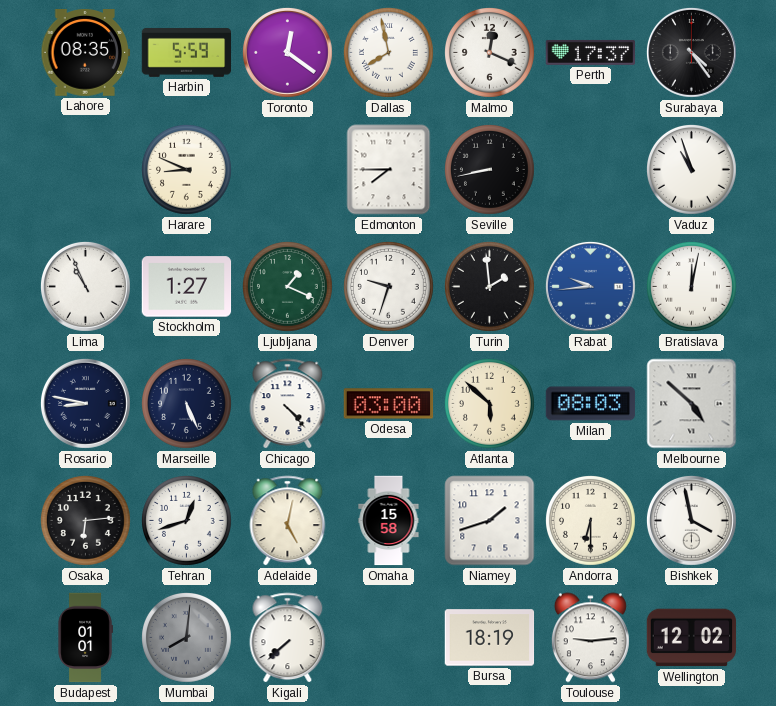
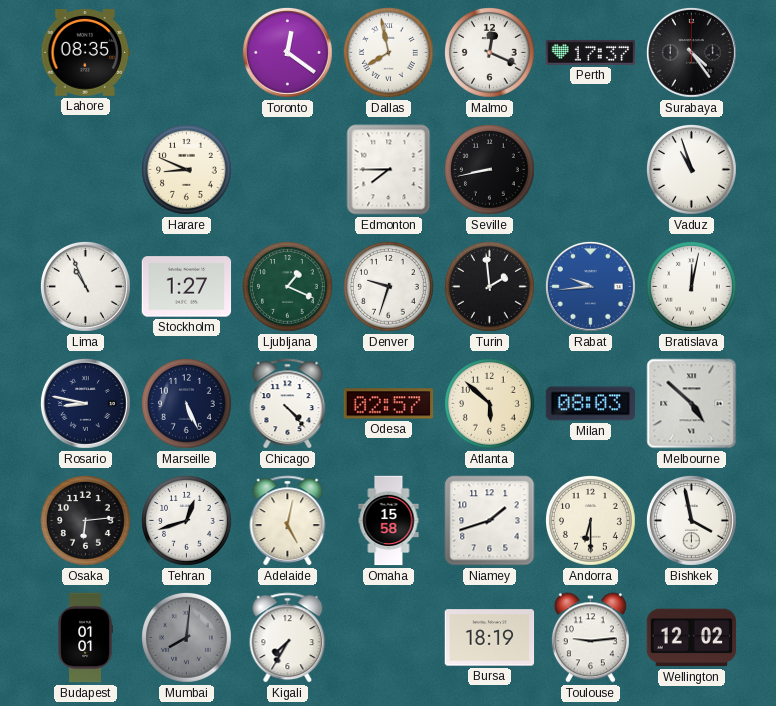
Harbin: 5:59 -> none
Odesa: 03:00 -> 02:57
Kigali: 7:38 -> 7:35
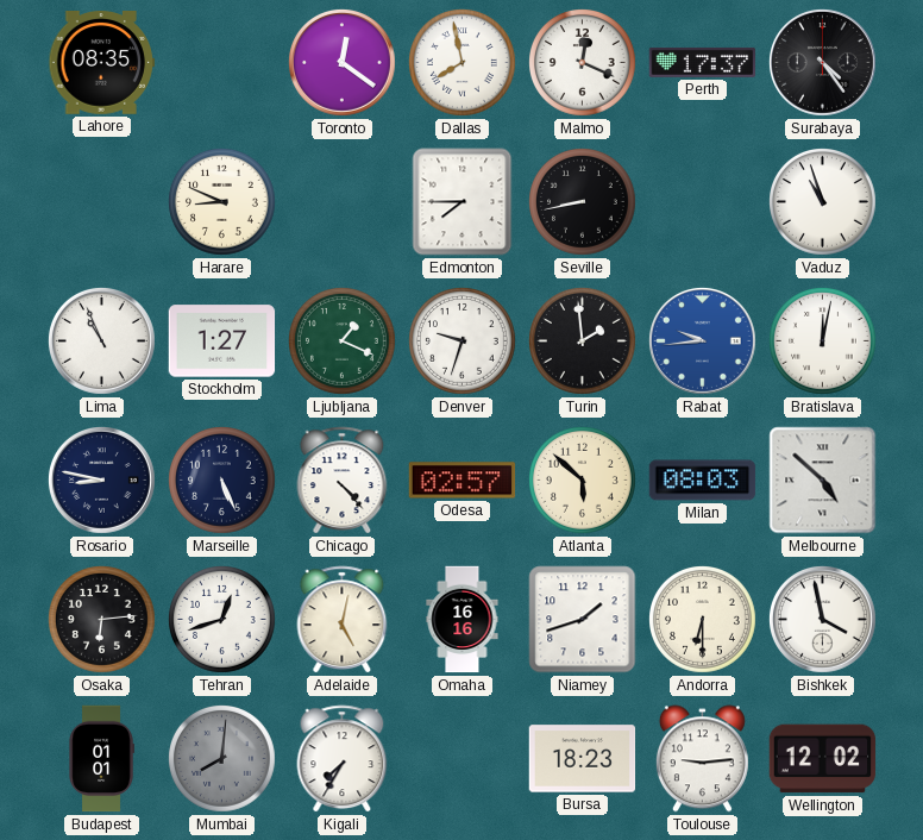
Omaha: 15:58 -> 16:16
Bursa: 18:19 -> 18:23
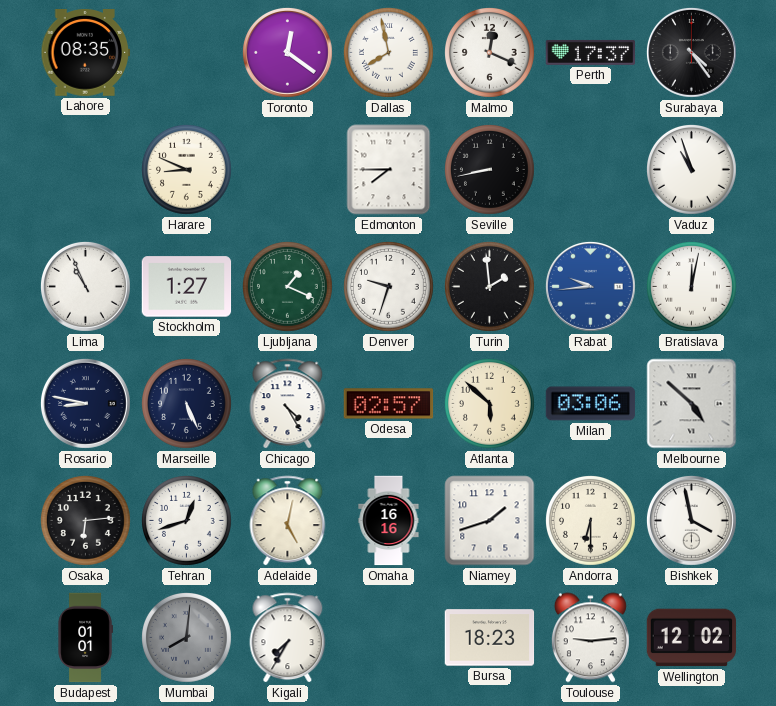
Chicago: 4:23 -> 4:25
Milan: 08:03 -> 03:06
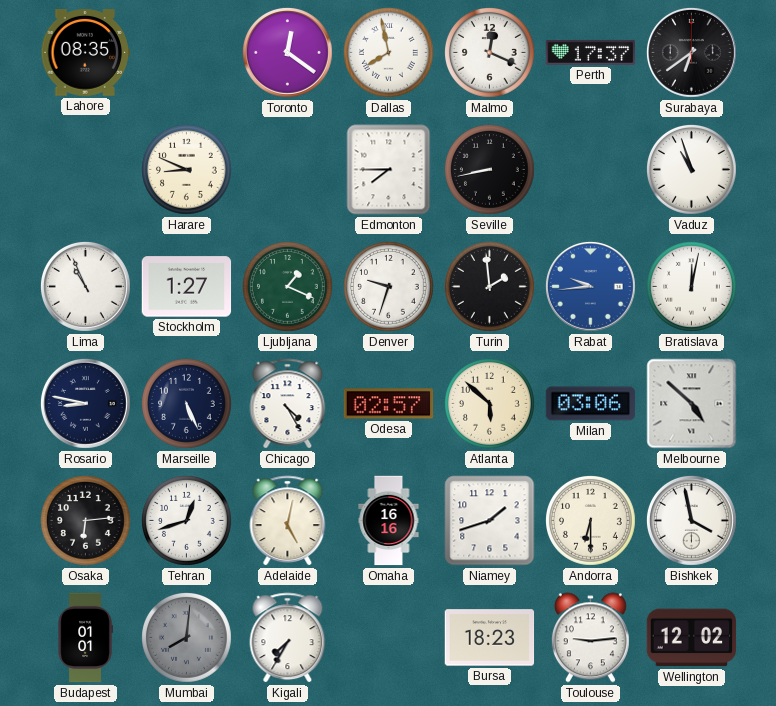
Surabaya: 4:24 -> 6:39
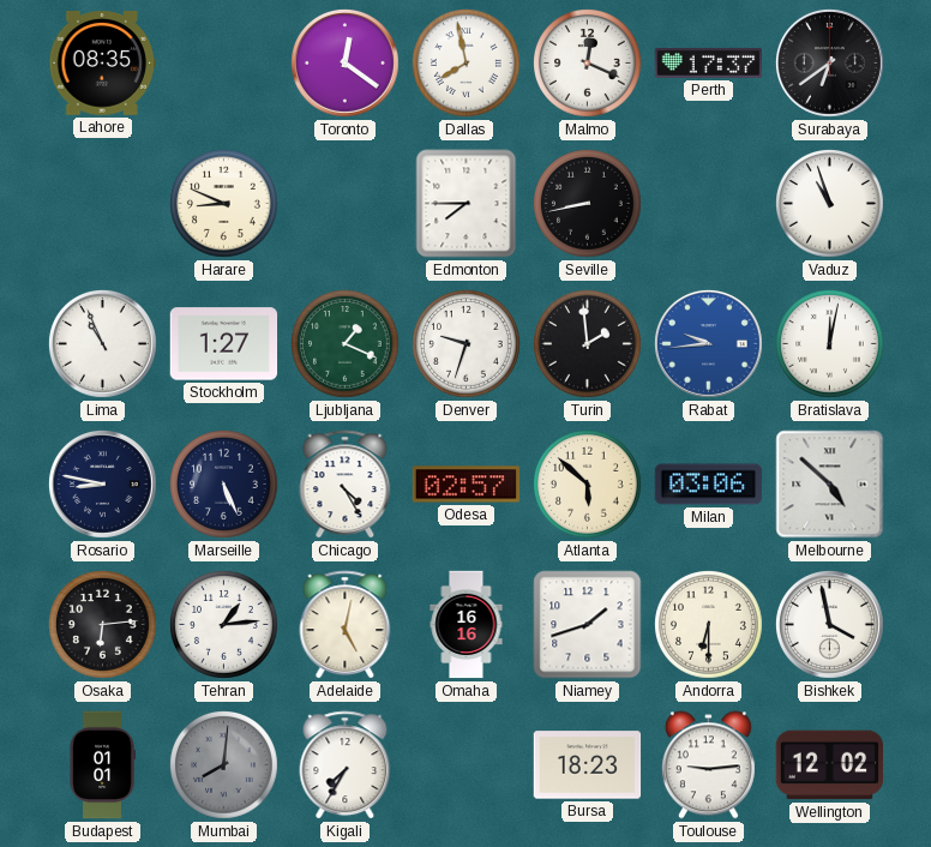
Tehran: 12:42 -> 1:14
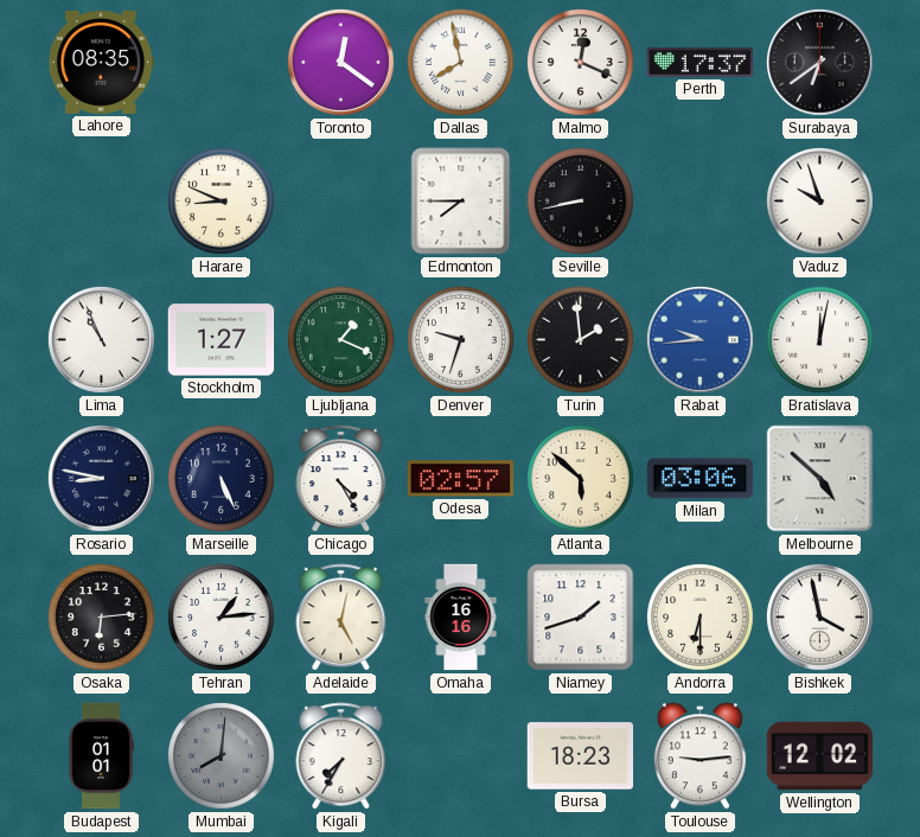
Vaduz: 10:57 -> 9:57
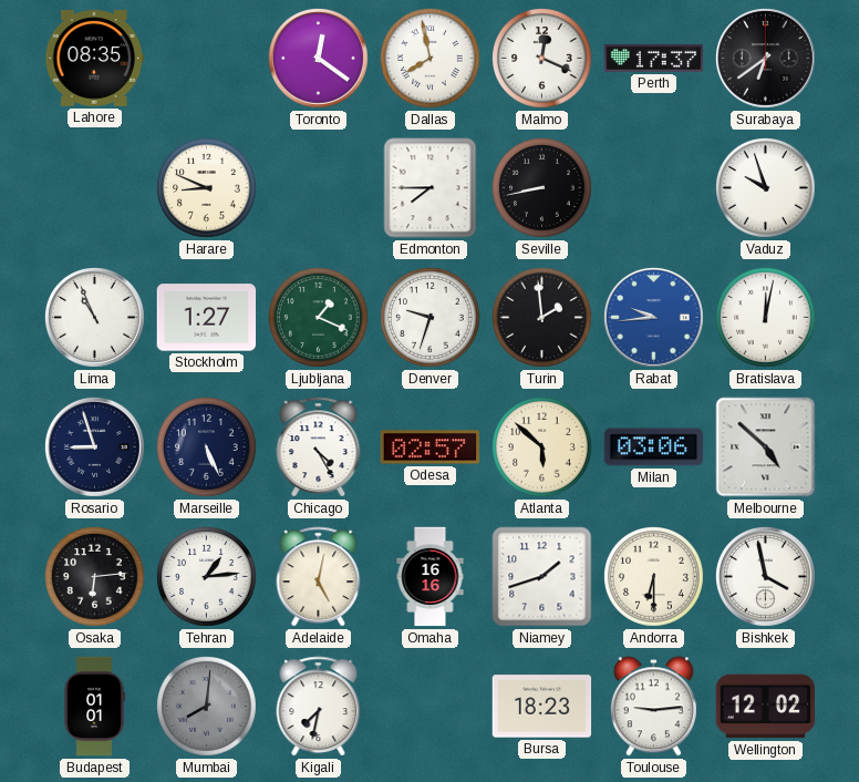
Rosario: 8:47 -> 8:57
Kigali: 7:35 -> 7:32
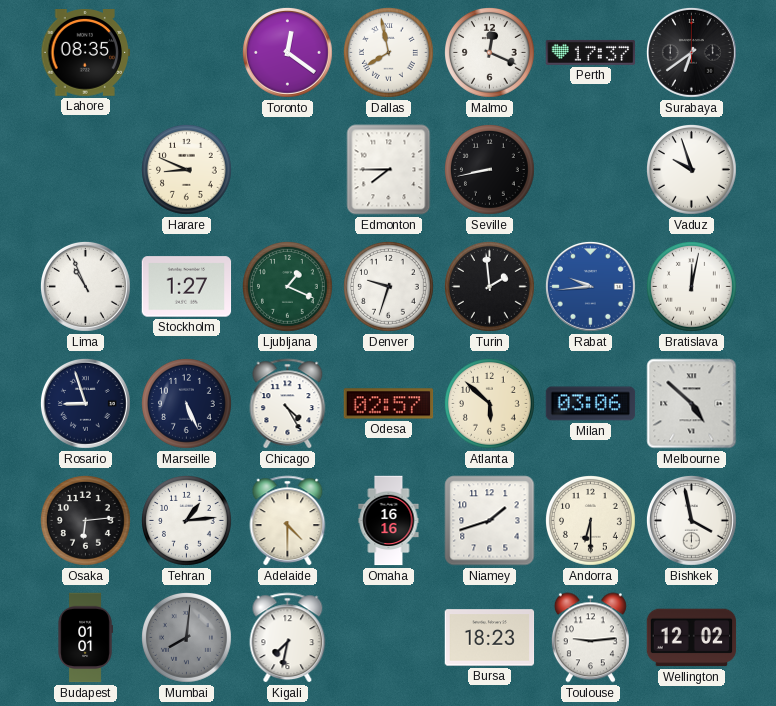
Adelaide: 5:02 -> 4:30
